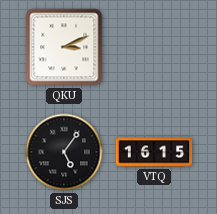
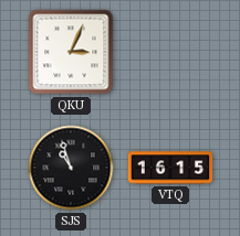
QKU: 3:11 -> 3:04
SJS: 5:06 -> 10:57
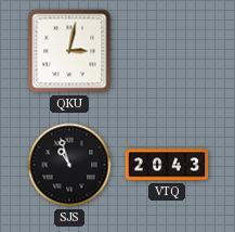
QKU: 3:04 -> 3:02
VTQ: 16:15 -> 20:43
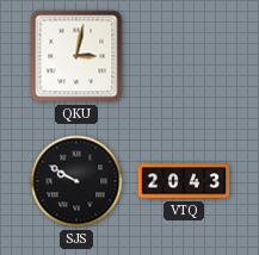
SJS: 10:57 -> 9:50
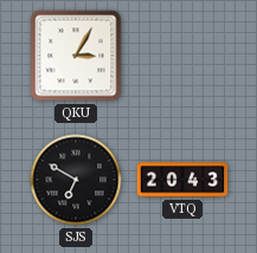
QKU: 3:02 -> 3:05
SJS: 9:50 -> 6:50
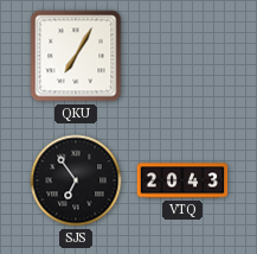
QKU: 3:05 -> 7:05
SJS: 6:50 -> 6:54
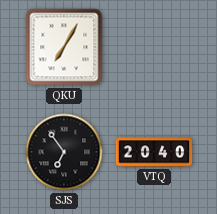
VTQ: 20:43 -> 20:40
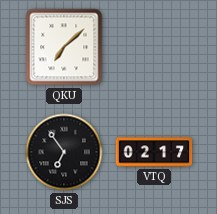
QKU: 7:05 -> 7:08
VTQ: 20:40 -> 02:17
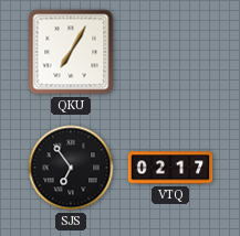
QKU: 7:08 -> 7:05
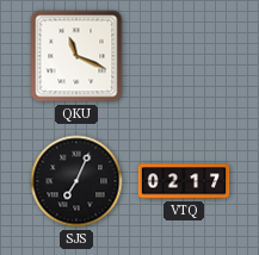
QKU: 7:05 -> 11:19
SJS: 6:54 -> 7:04
